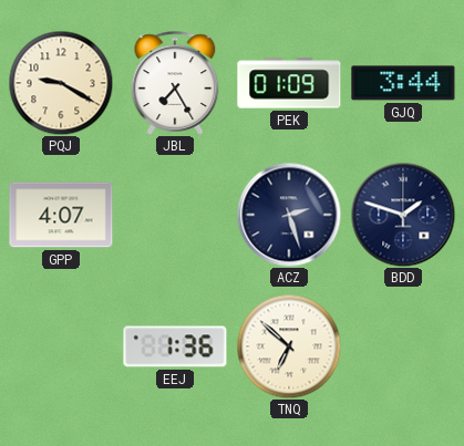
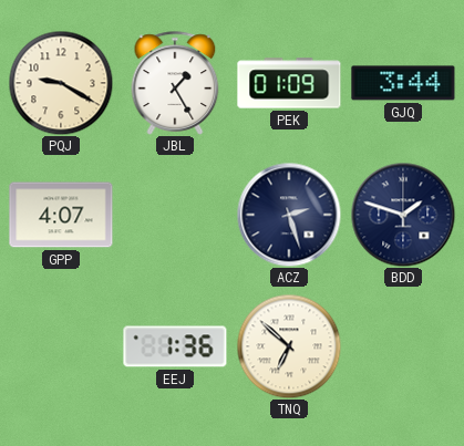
JBL: 7:25 -> 1:25
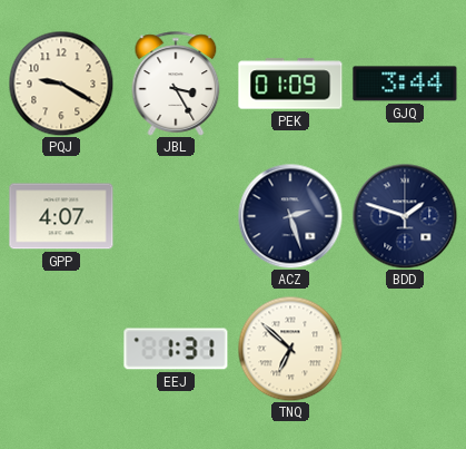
JBL: 1:25 -> 3:25
EEJ: 1:36 -> 1:31
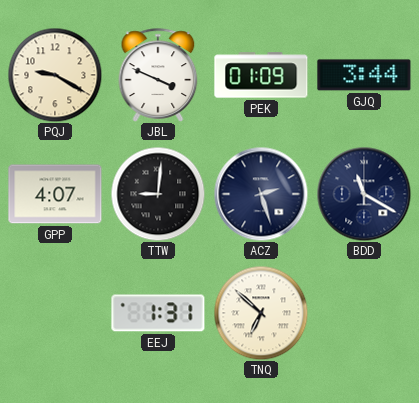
JBL: 3:25 -> 3:49
TTW: none -> 9:01
BDD: 1:48 -> 11:20
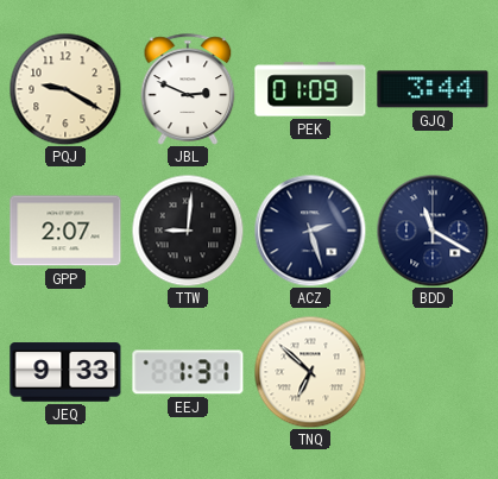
JBL: 3:49 -> 2:49
GPP: 4:07 -> 2:07
JEQ: none -> 9:33
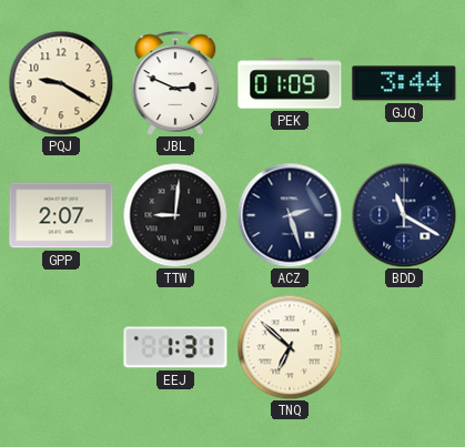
JEQ: 9:33 -> none
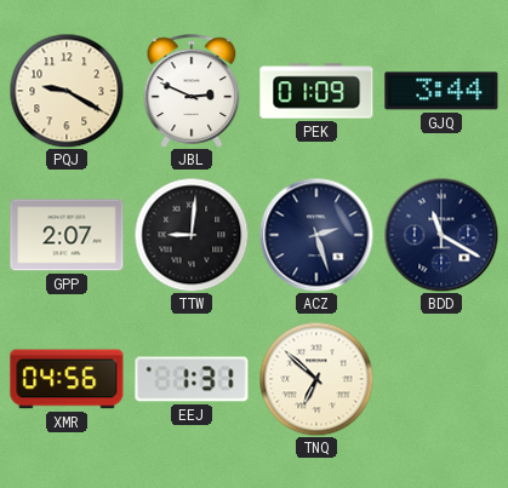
XMR: none -> 04:56
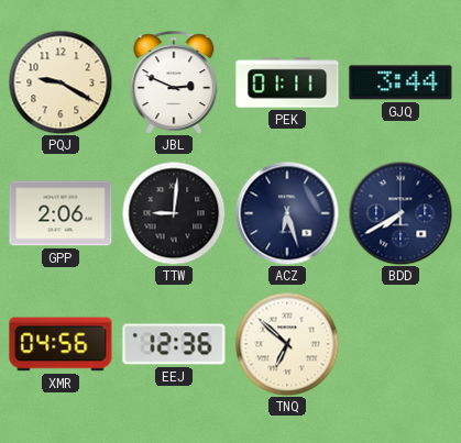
PEK: 01:09 -> 01:11
GPP: 2:07 -> 2:06
ACZ: 2:27 -> 6:27
BDD: 11:20 -> 7:40
EEJ: 1:31 -> 12:36
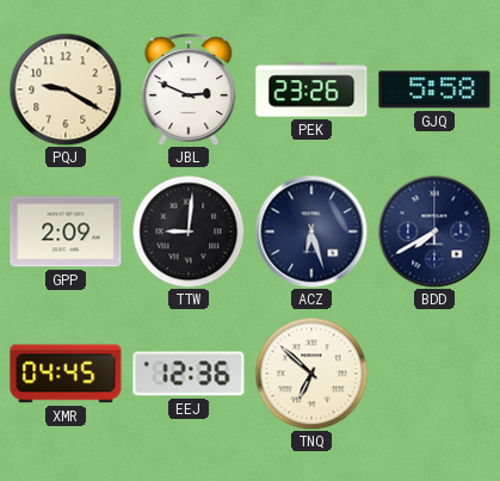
PEK: 01:11 -> 23:26
GJQ: 3:44 -> 5:58
GPP: 2:06 -> 2:09
XMR: 04:56 -> 04:45
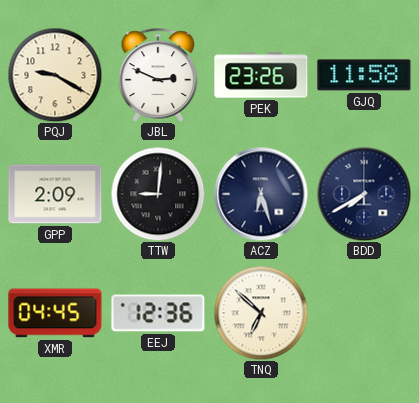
GJQ: 5:58 -> 11:58
